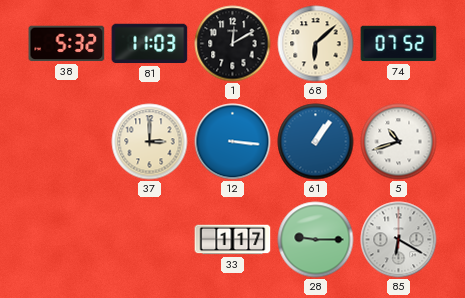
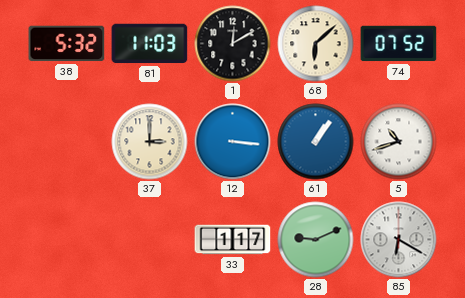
28: 9:15 -> 9:11
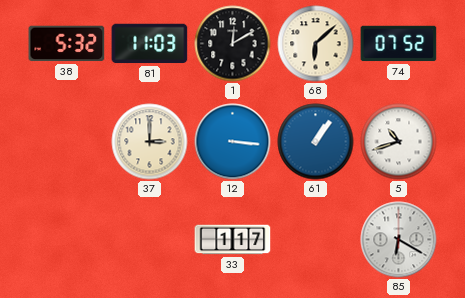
28: 9:11 -> none
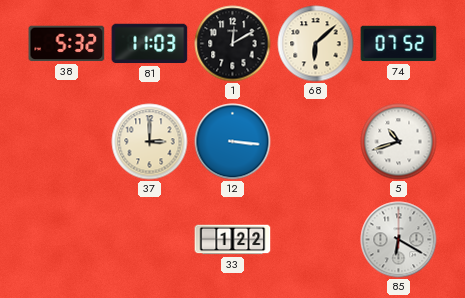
61: 1:06 -> none
33: 1:17 -> 1:22
